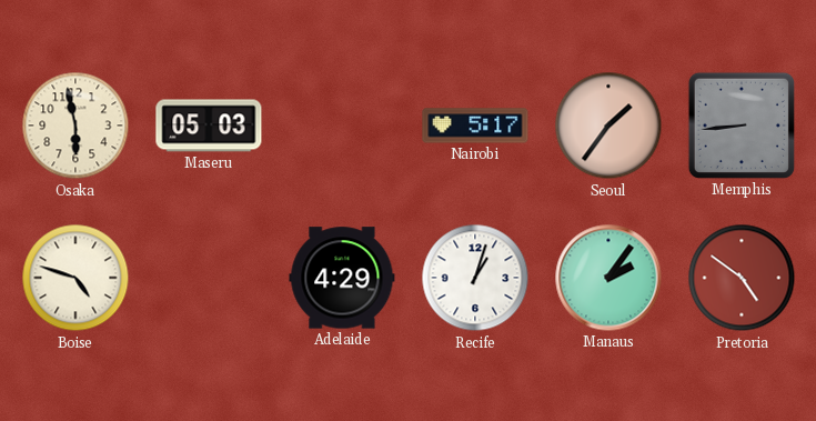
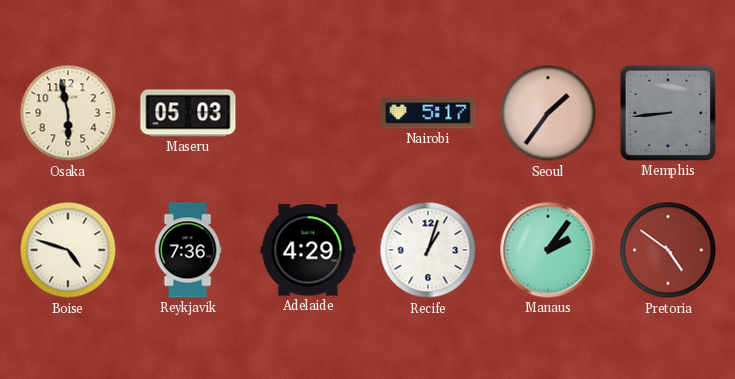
Reykjavik: none -> 7:36
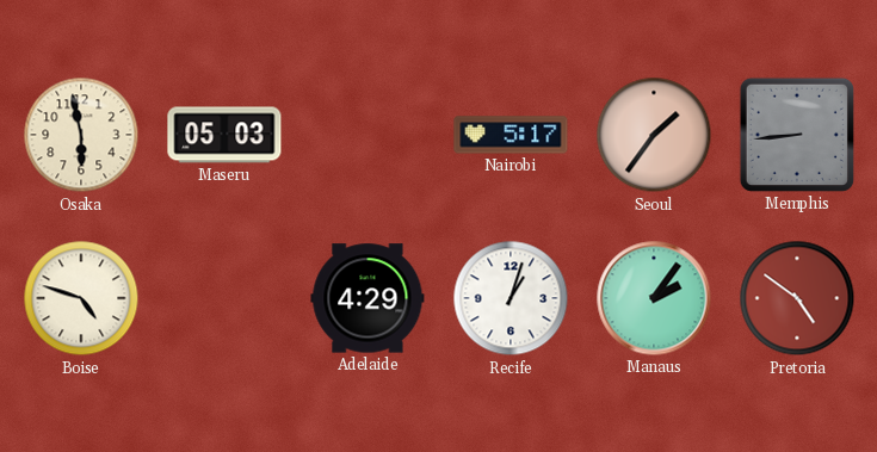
Reykjavik: 7:36 -> none
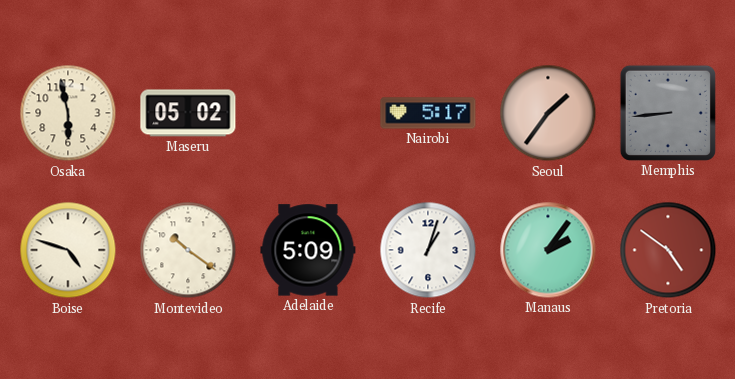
Maseru: 05:03 -> 05:02
Montevideo: none -> 10:21
Adelaide: 4:29 -> 5:09
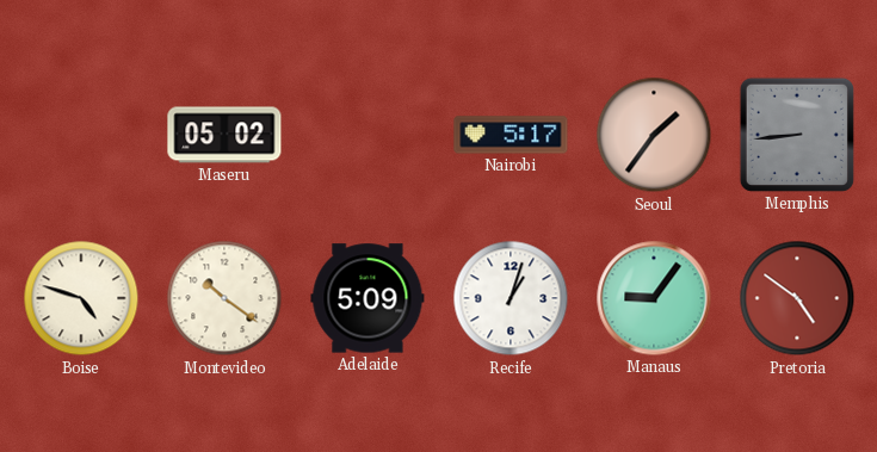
Osaka: 5:58 -> none
Manaus: 2:06 -> 9:06
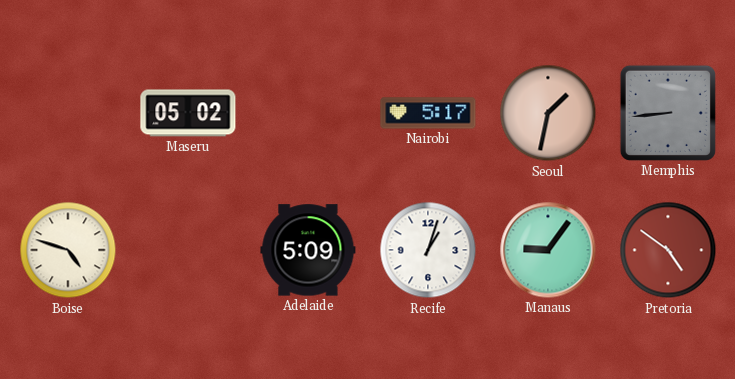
Seoul: 1:36 -> 1:32
Montevideo: 10:21 -> none
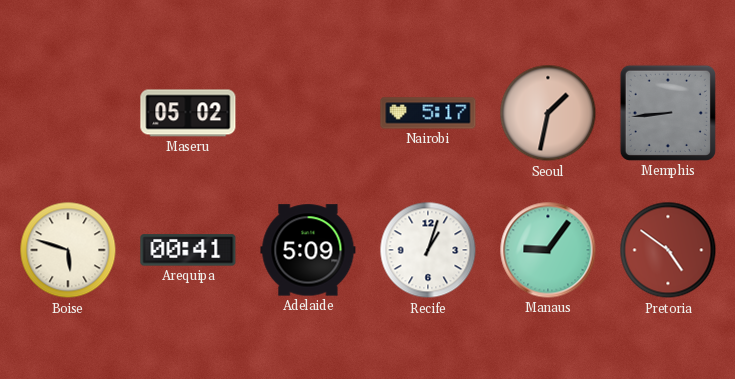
Boise: 4:48 -> 5:48
Arequipa: none -> 00:41
